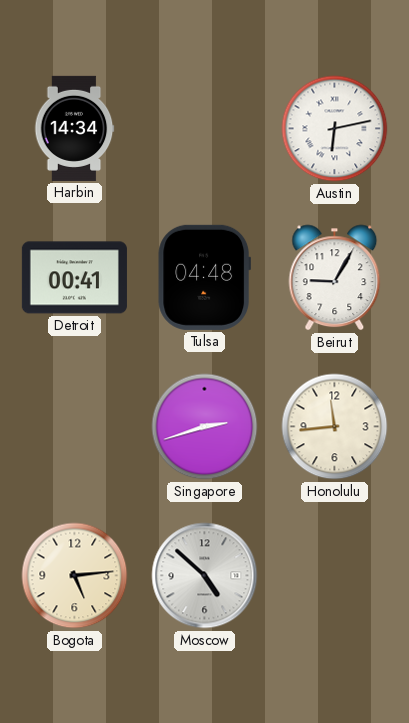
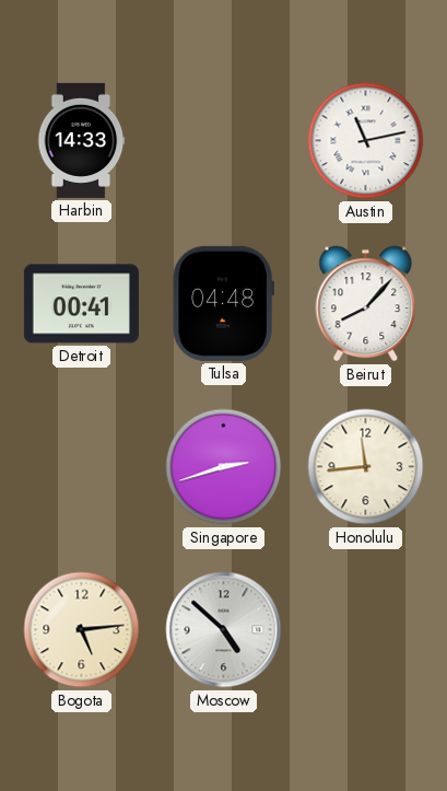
Harbin: 14:34 -> 14:33
Austin: 6:13 -> 11:13
Beirut: 9:05 -> 8:07
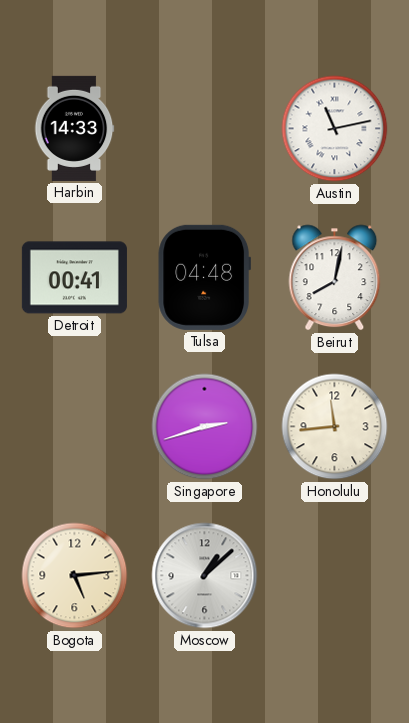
Beirut: 8:07 -> 8:02
Moscow: 4:52 -> 1:08
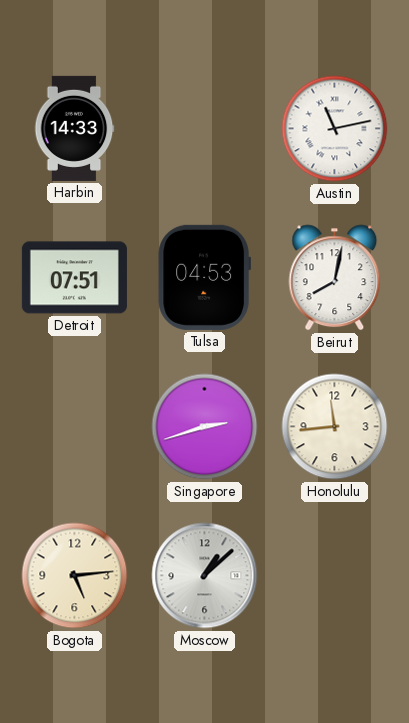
Detroit: 00:41 -> 07:51
Tulsa: 04:48 -> 04:53
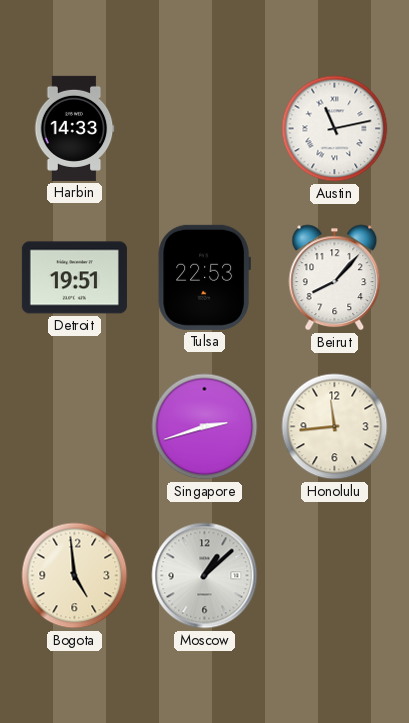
Detroit: 07:51 -> 19:51
Tulsa: 04:53 -> 22:53
Beirut: 8:02 -> 8:07
Bogota: 5:14 -> 4:59
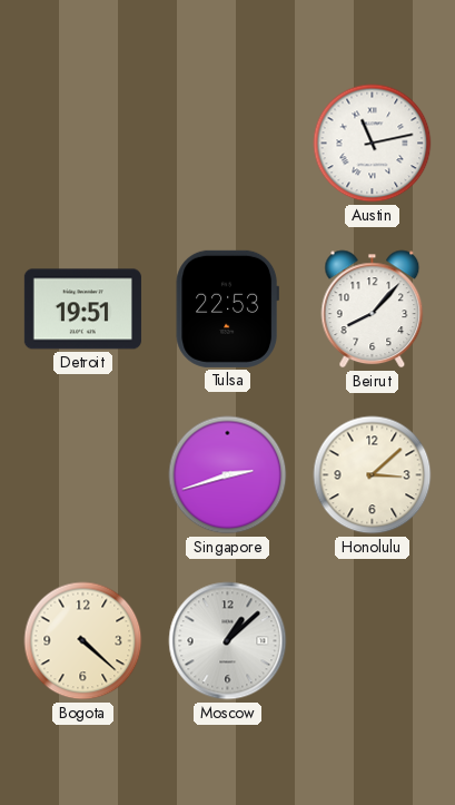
Harbin: 14:33 -> none
Honolulu: 11:44 -> 3:08
Bogota: 4:59 -> 4:22
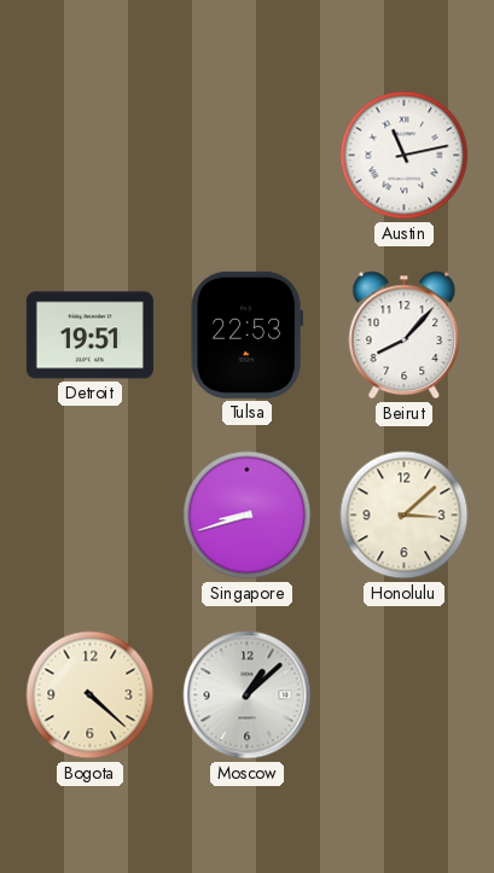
Singapore: 2:42 -> 8:42
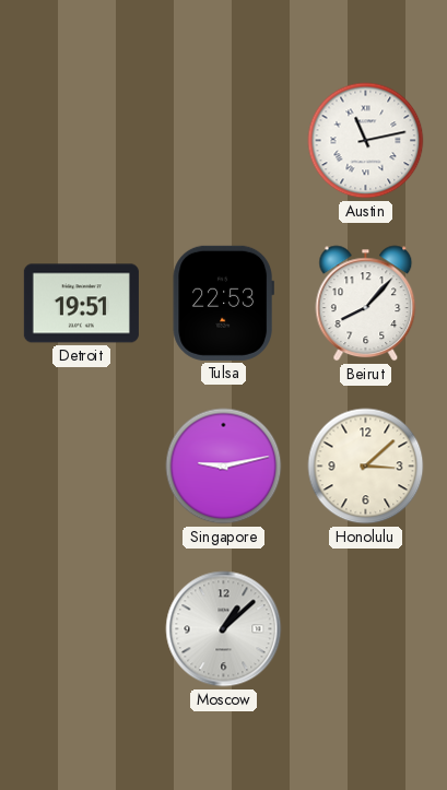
Singapore: 8:42 -> 9:13
Bogota: 4:22 -> none
